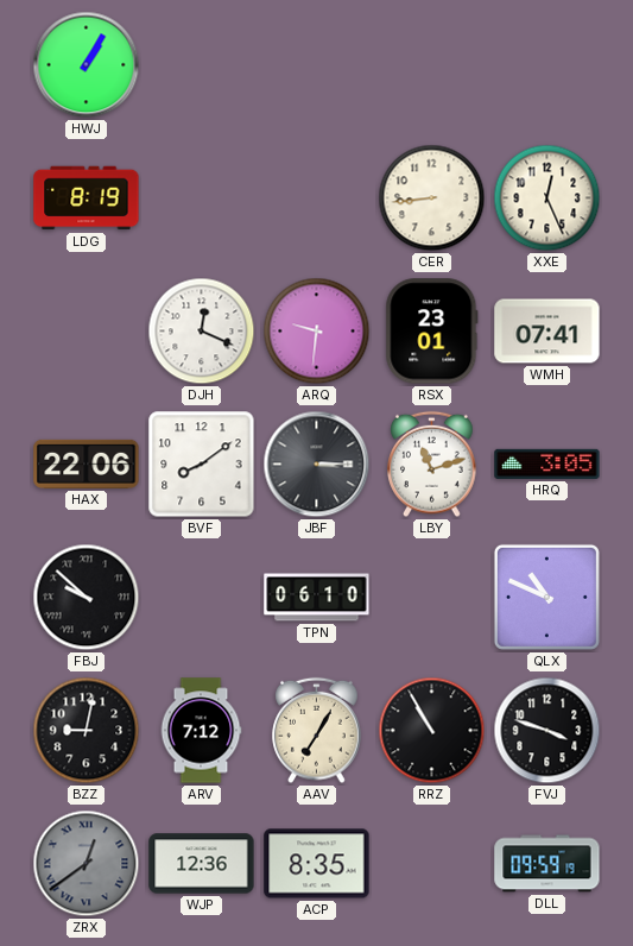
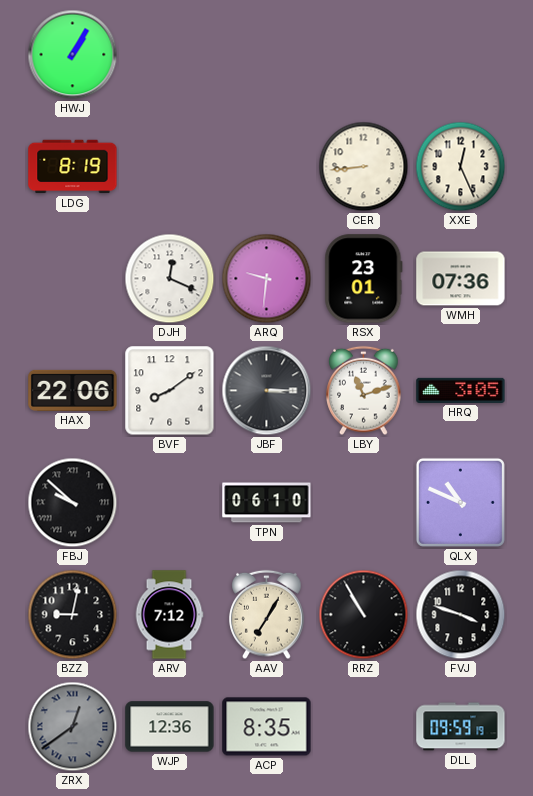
WMH: 07:41 -> 07:36
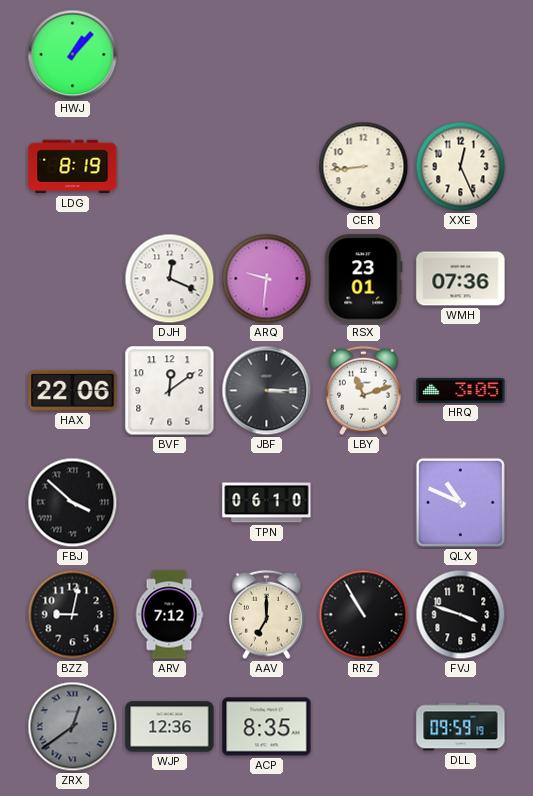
HWJ: 1:05 -> 1:07
BVF: 8:09 -> 12:09
FBJ: 9:52 -> 3:52
AAV: 7:05 -> 7:00
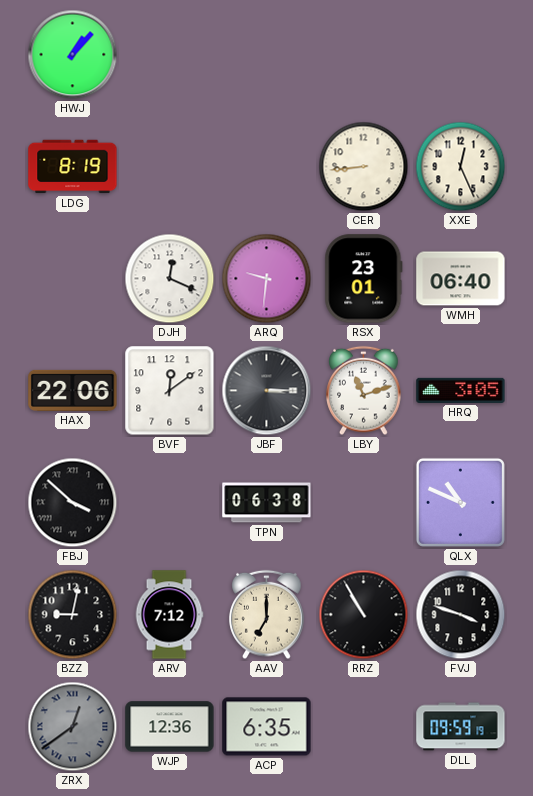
WMH: 07:36 -> 06:40
TPN: 06:10 -> 06:38
ACP: 8:35 -> 6:35
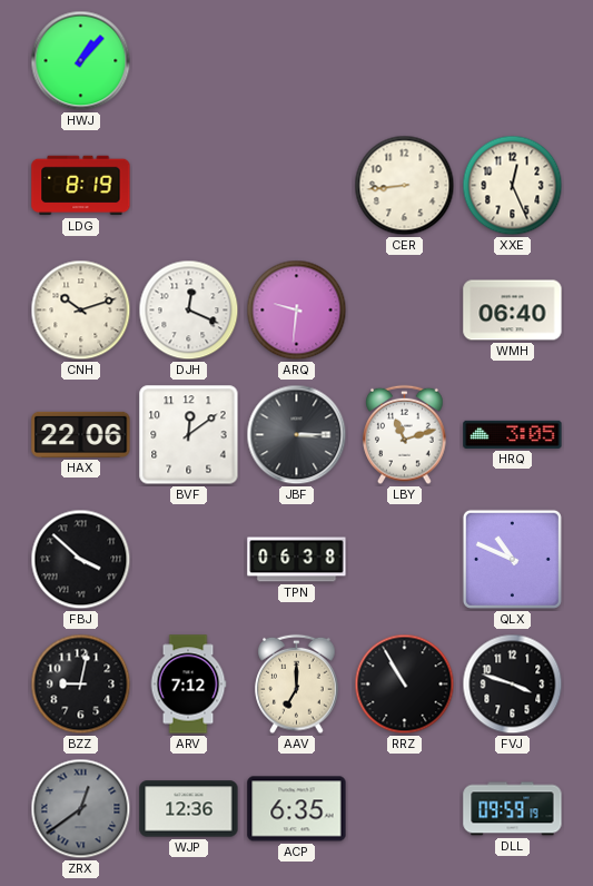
CNH: none -> 10:12
RSX: 23:01 -> none
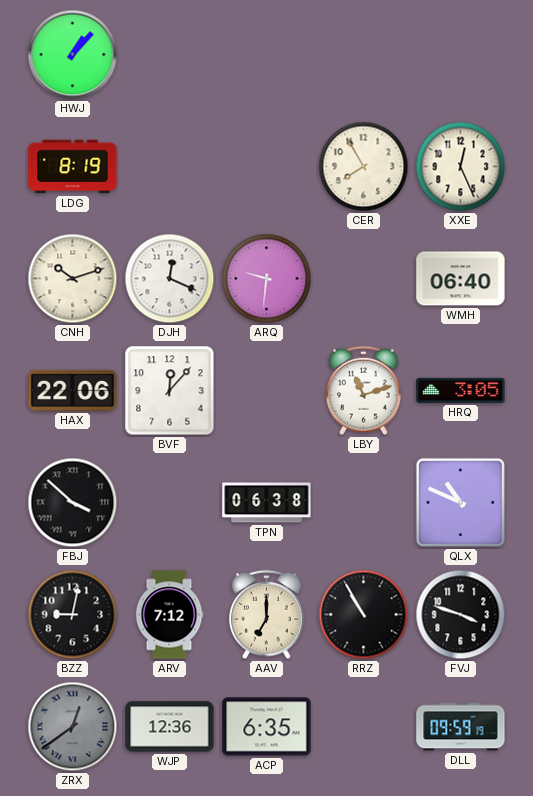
CER: 8:44 -> 7:55
BVF: 12:09 -> 12:07
JBF: 3:15 -> none
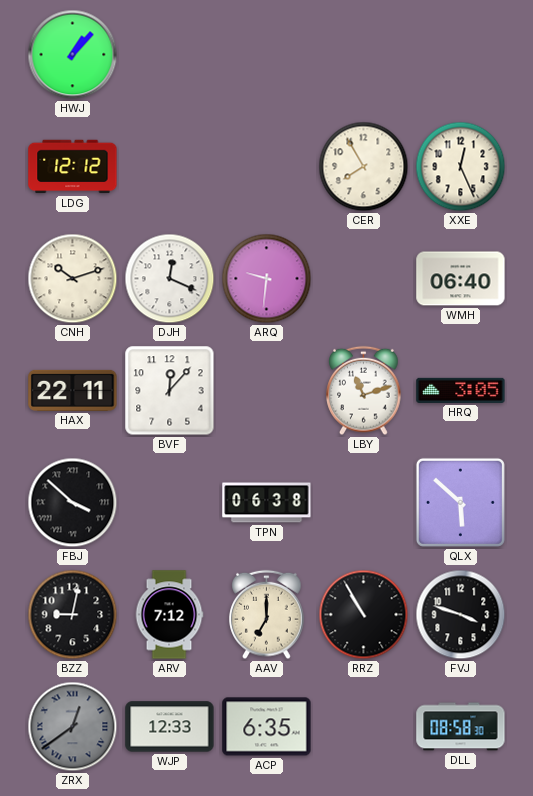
LDG: 8:19 -> 12:12
HAX: 22:06 -> 22:11
QLX: 10:49 -> 5:52
WJP: 12:36 -> 12:33
DLL: 09:59 -> 08:58
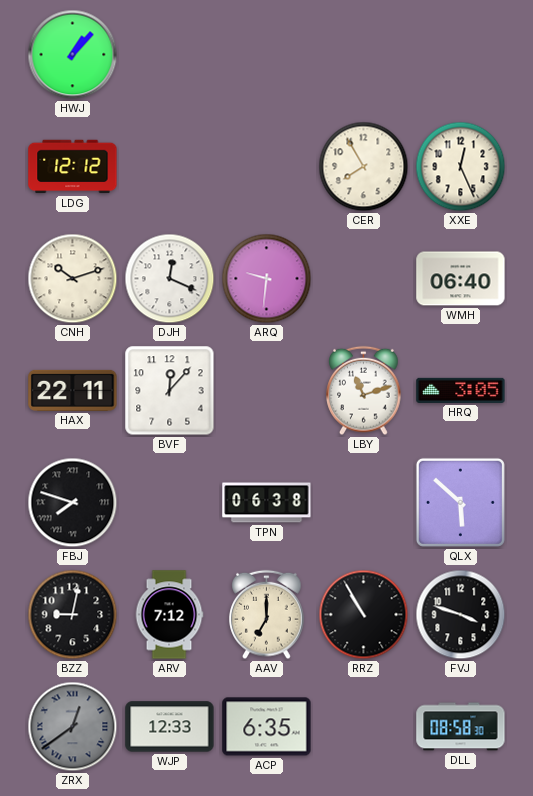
FBJ: 3:52 -> 7:48
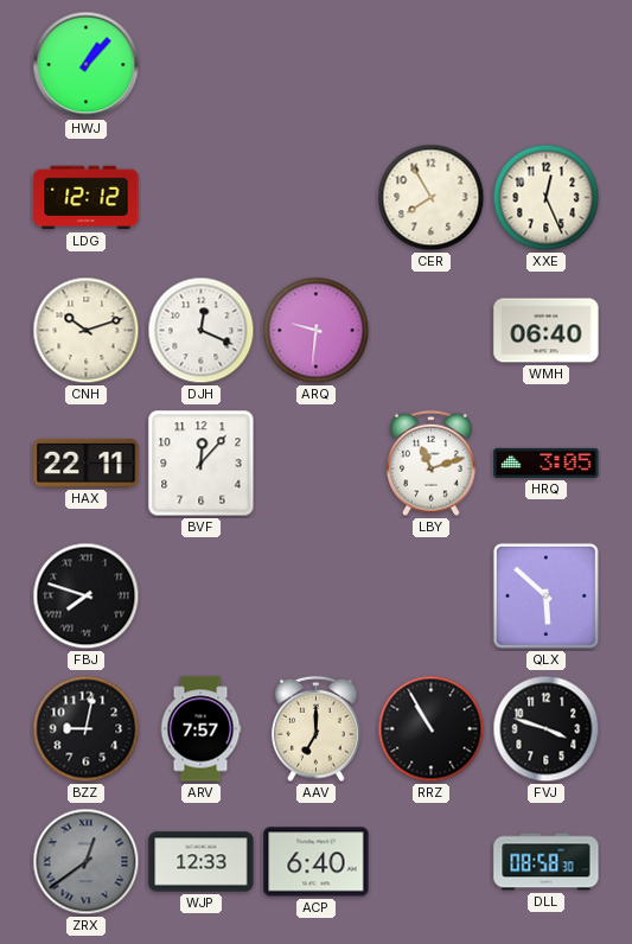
TPN: 06:38 -> none
ARV: 7:12 -> 7:57
ACP: 6:35 -> 6:40
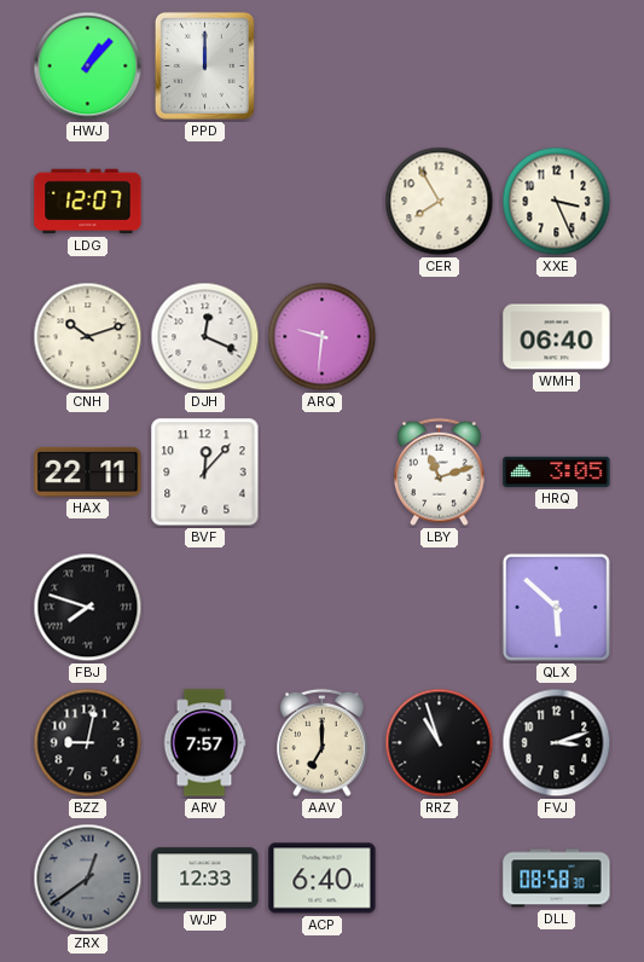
PPD: none -> 12:00
LDG: 12:12 -> 12:07
XXE: 12:26 -> 3:26
RRZ: 10:55 -> 10:57
FVJ: 3:48 -> 3:12
